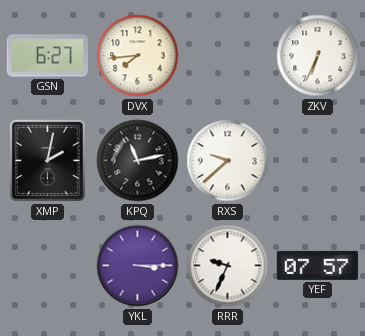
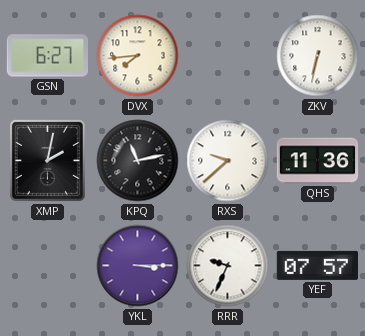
ZKV: 6:34 -> 6:32
QHS: none -> 11:36
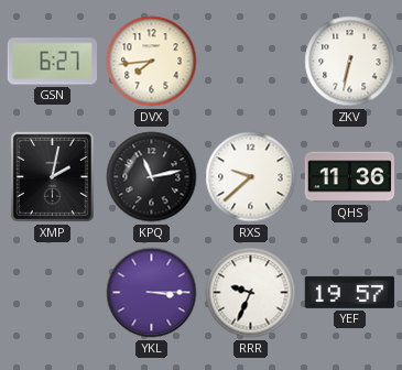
YEF: 07:57 -> 19:57
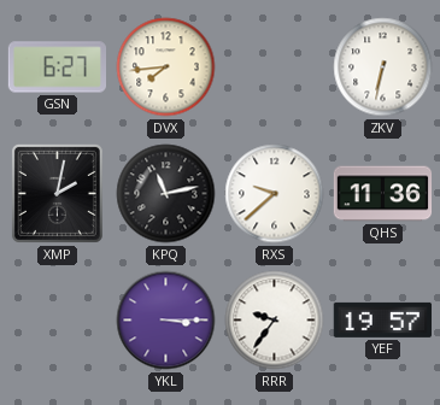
RRR: 9:34 -> 9:36
